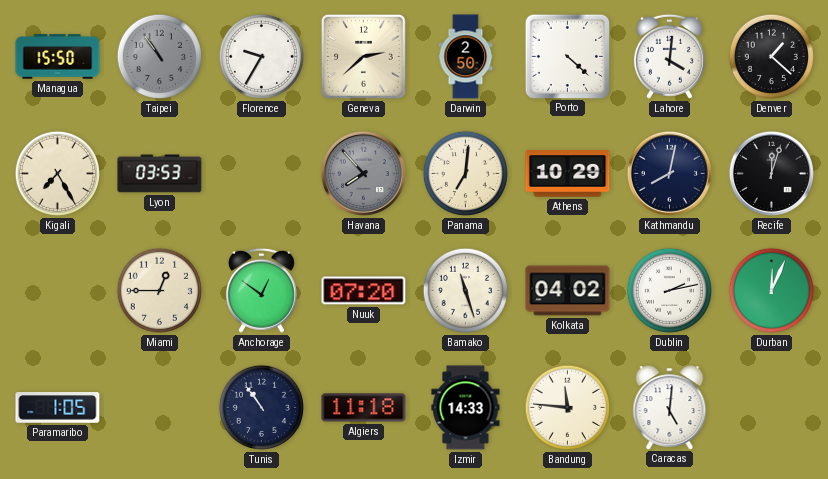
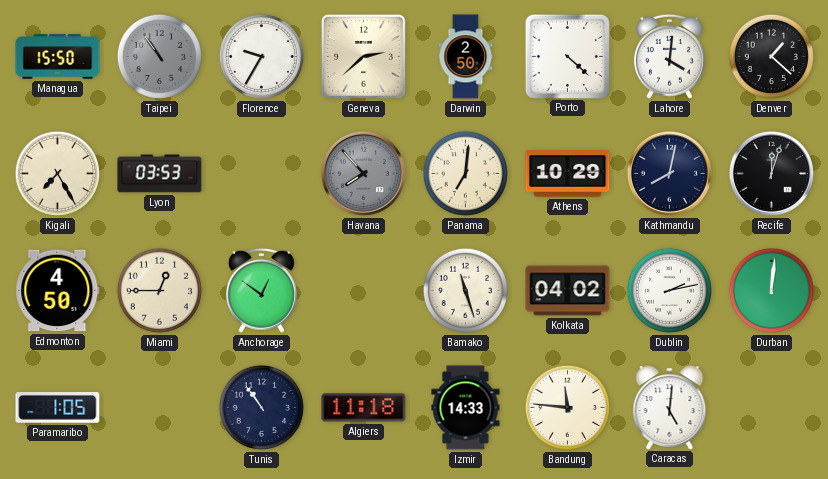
Edmonton: none -> 4:50
Nuuk: 07:20 -> none
Durban: 12:04 -> 12:01
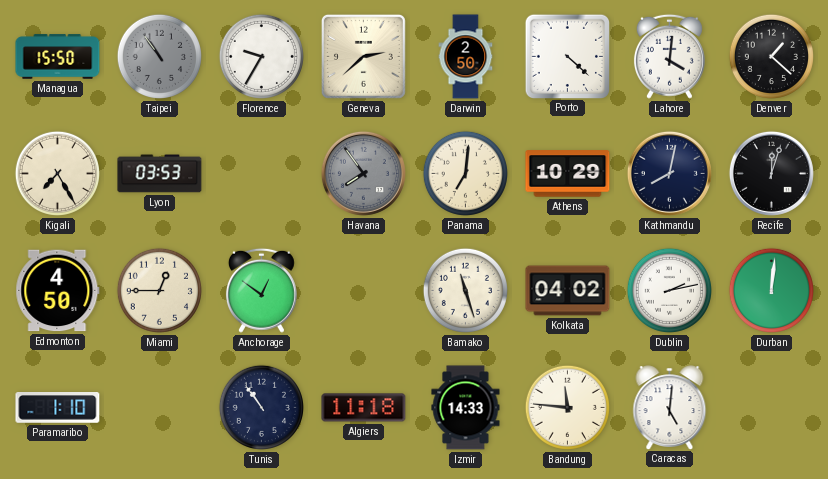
Havana: 7:53 -> 7:54
Paramaribo: 1:05 -> 1:10
